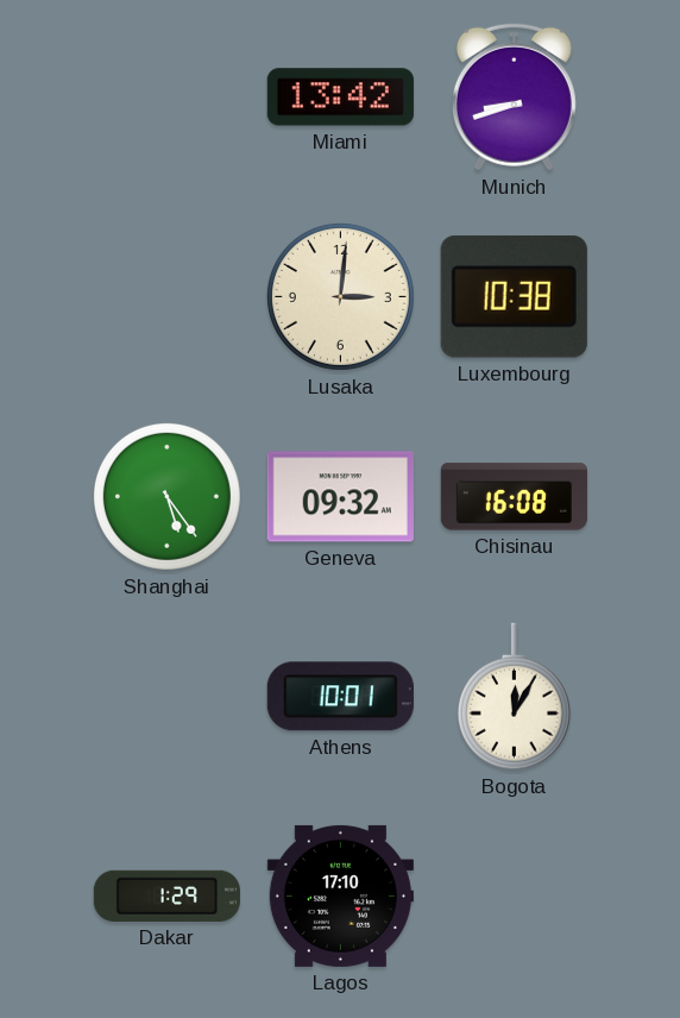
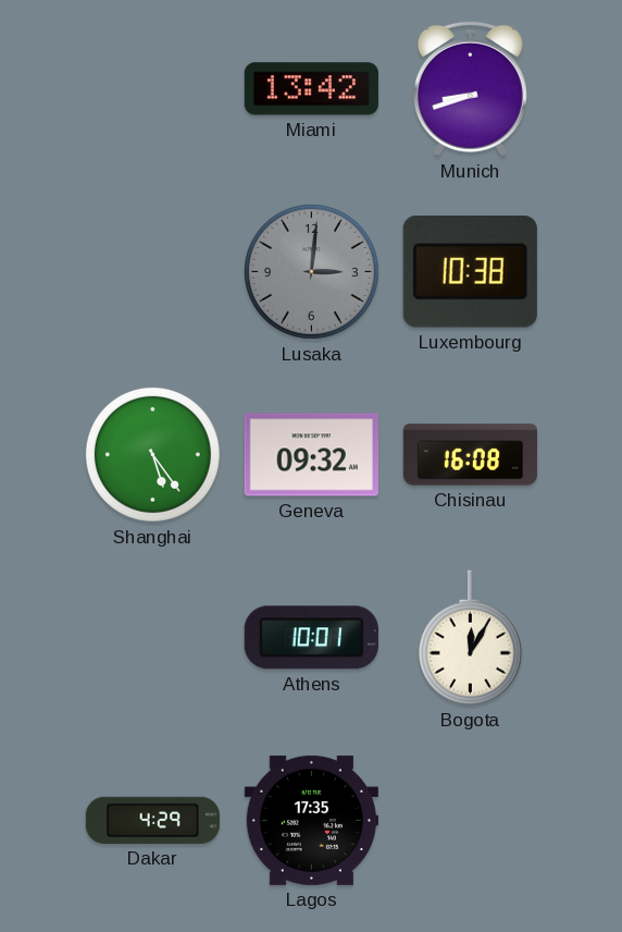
Lusaka dial: cream -> grey
Dakar: 1:29 -> 4:29
Lagos: 17:10 -> 17:35
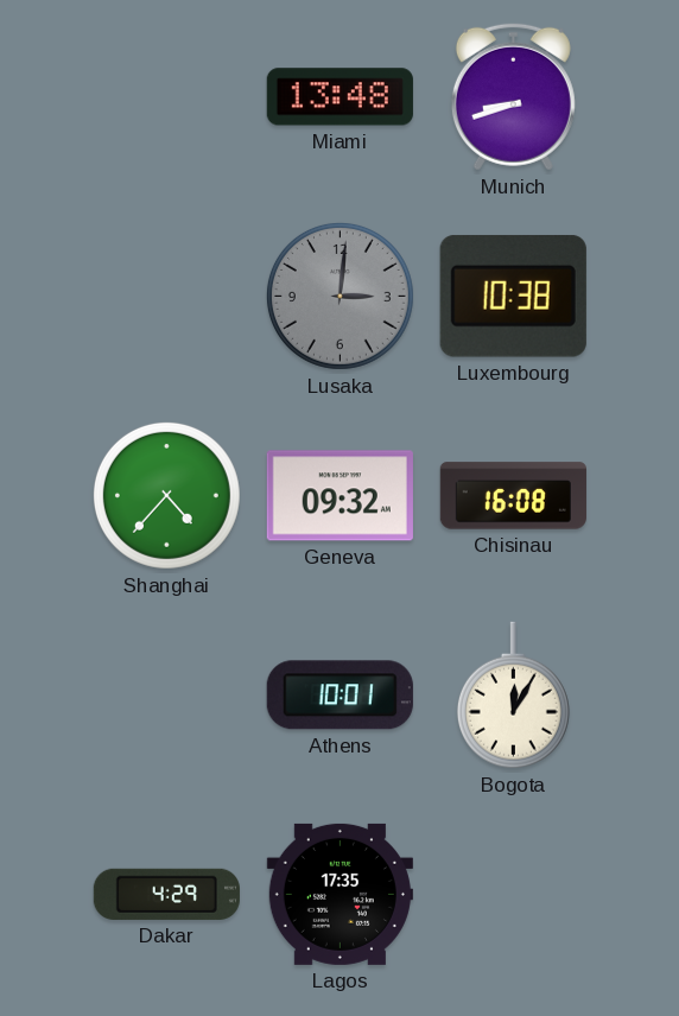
Miami: 13:42 -> 13:48
Shanghai: 5:24 -> 4:37
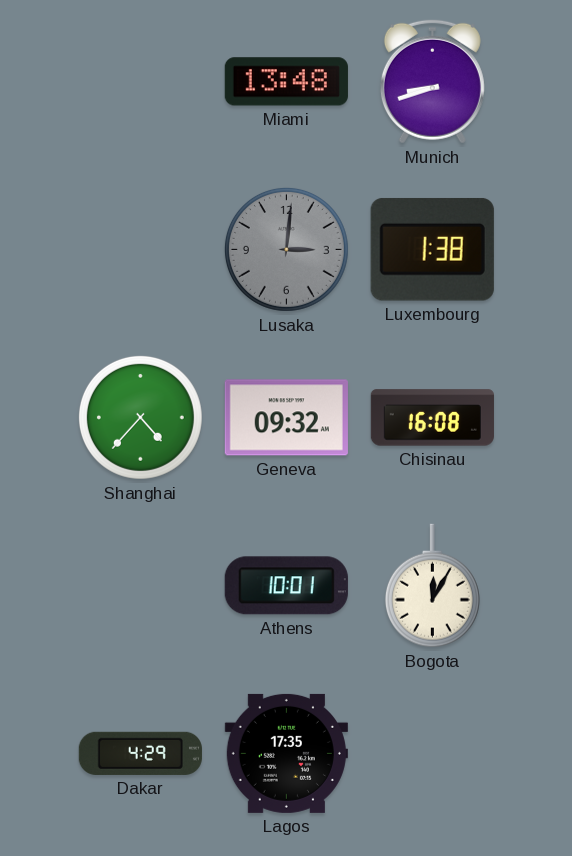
Luxembourg: 10:38 -> 1:38
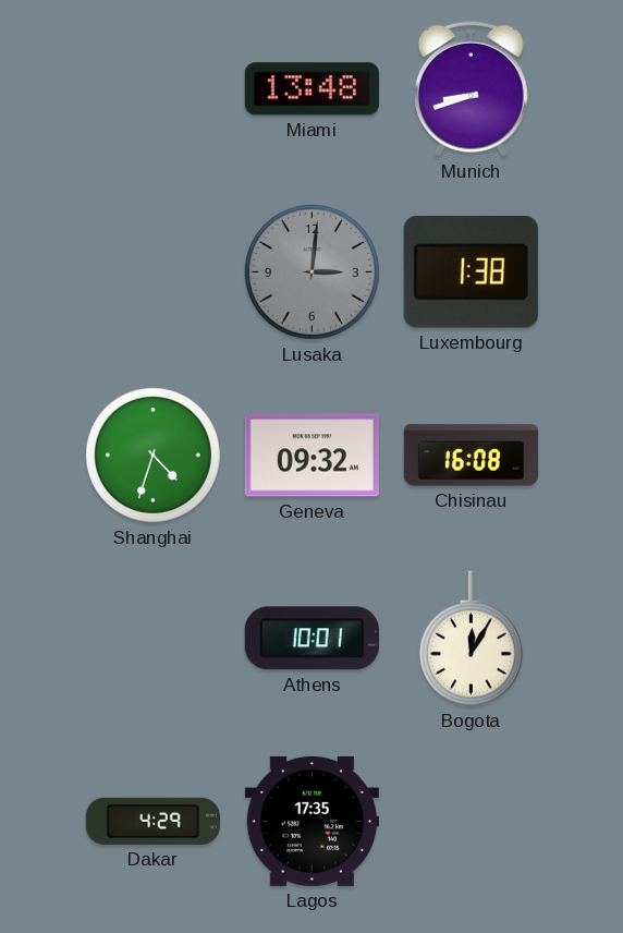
Shanghai: 4:37 -> 4:33
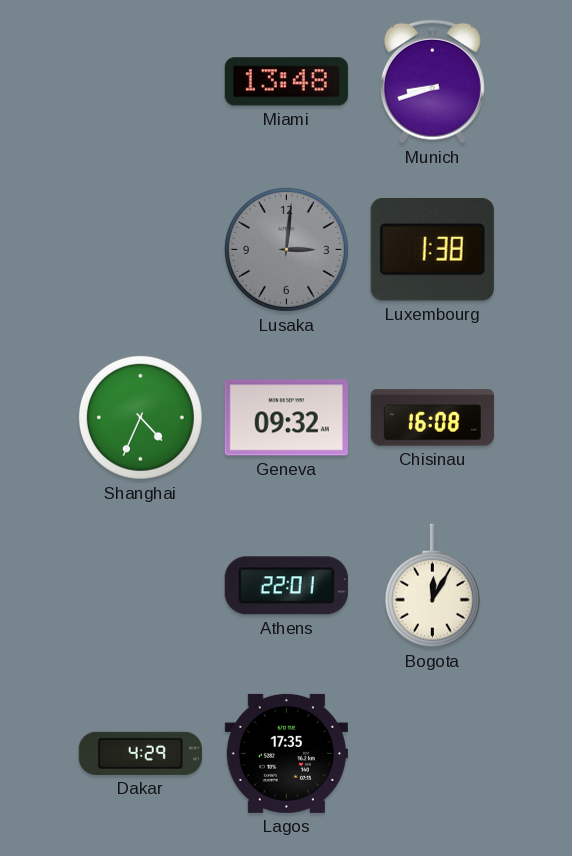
Shanghai: 4:33 -> 4:34
Athens: 10:01 -> 22:01
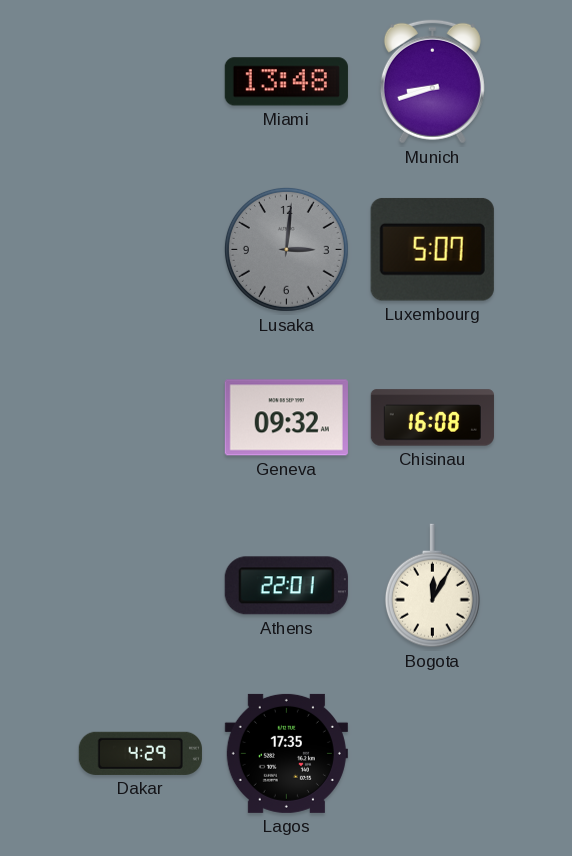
Luxembourg: 1:38 -> 5:07
Shanghai: 4:34 -> none
